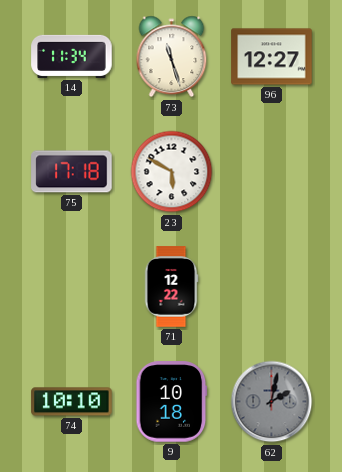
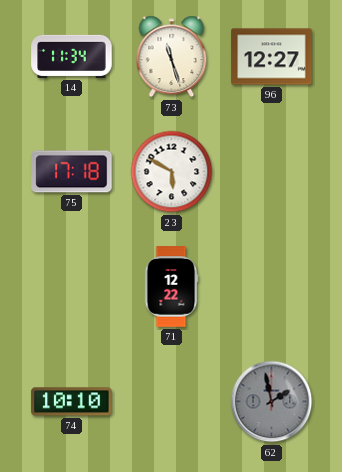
9: 10:18 -> none
62: 2:02 -> 1:58
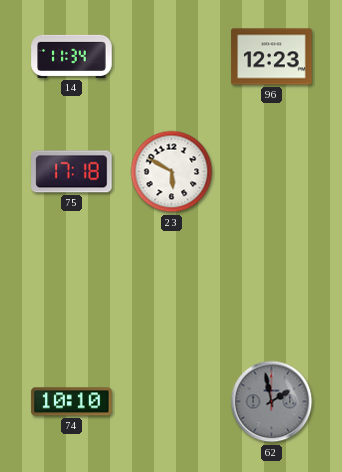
73: 11:27 -> none
96: 12:27 -> 12:23
71: 12:22 -> none
